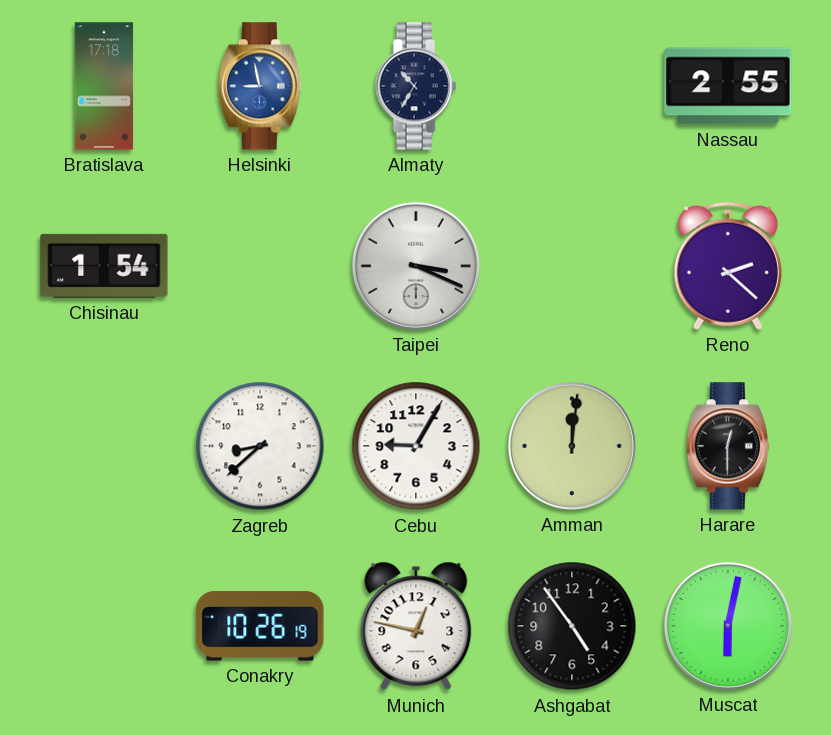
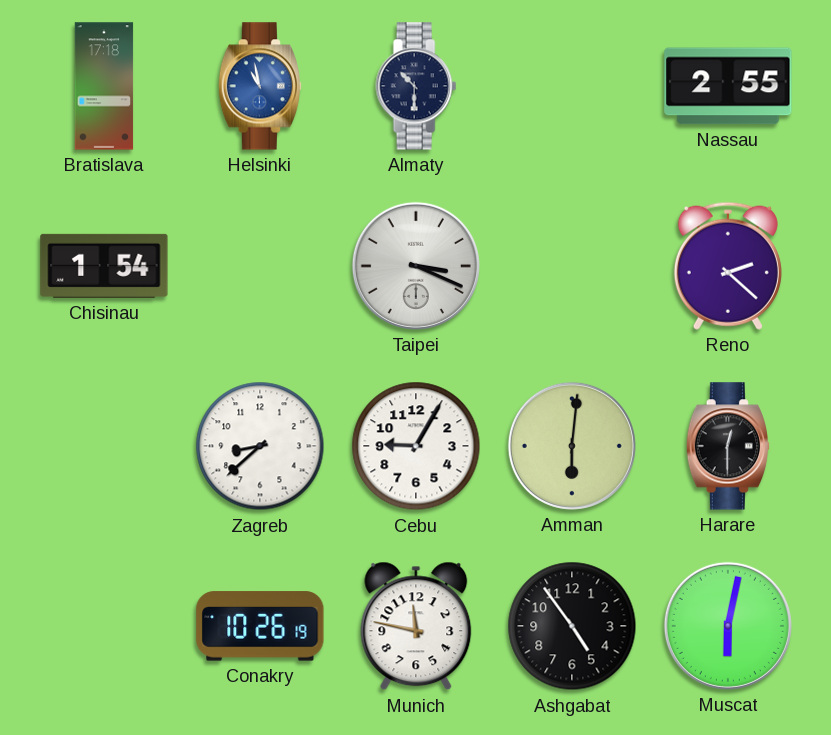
Helsinki: 8:58 -> 10:58
Almaty: 10:35 -> 10:30
Amman: 12:01 -> 6:01
Munich: 12:47 -> 11:47
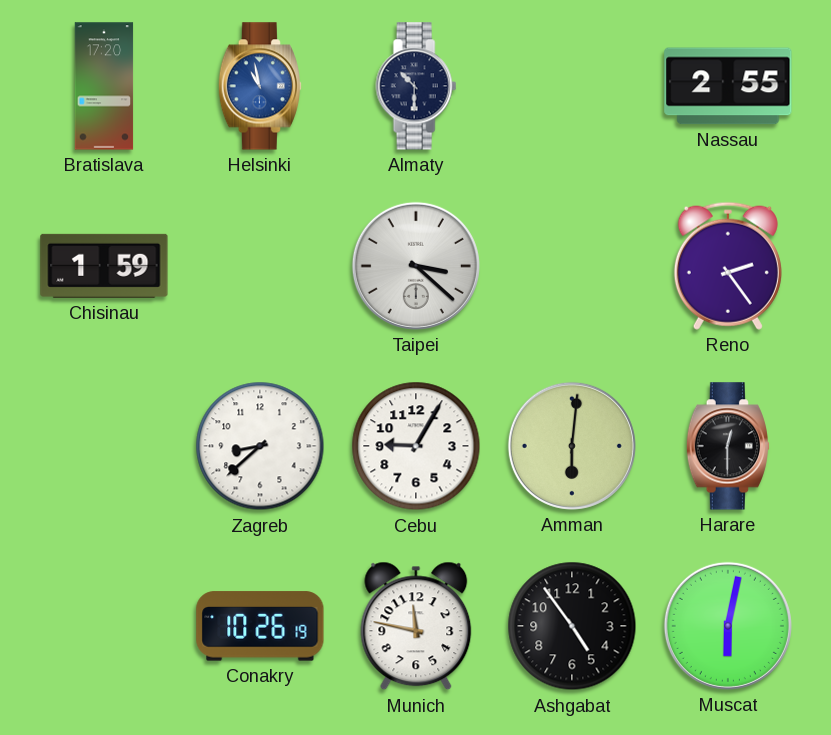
Bratislava: 17:18 -> 17:20
Chisinau: 1:54 -> 1:59
Taipei: 3:19 -> 3:22
Reno: 2:22 -> 2:24
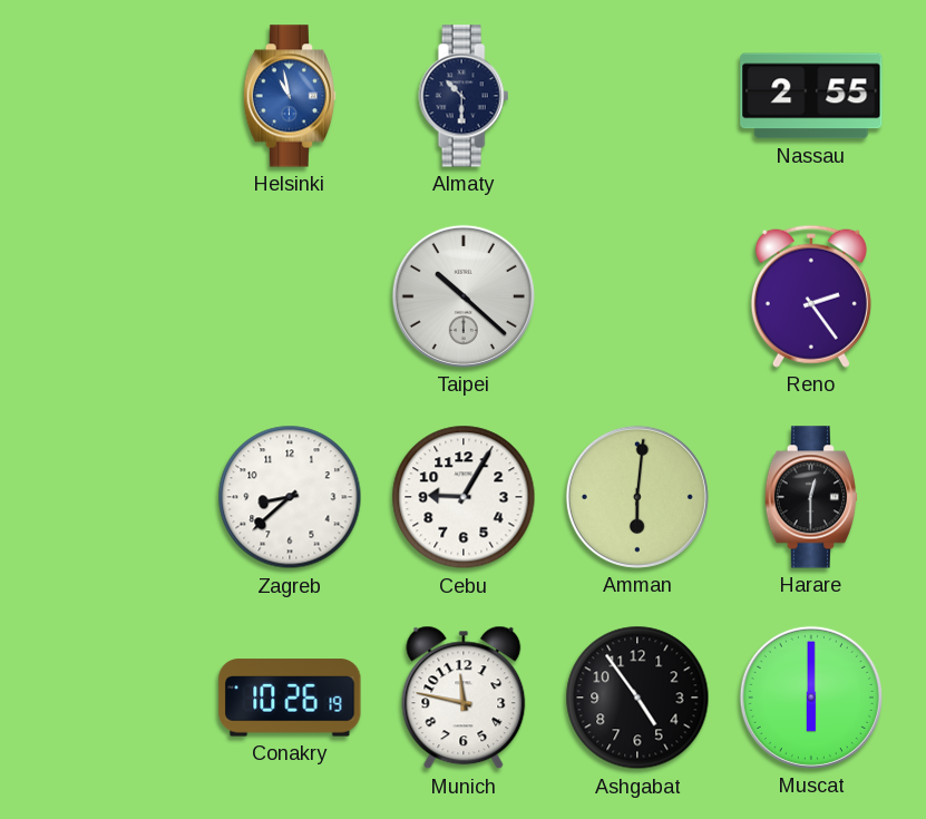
Bratislava: 17:20 -> none
Chisinau: 1:59 -> none
Taipei: 3:22 -> 10:22
Muscat: 6:02 -> 6:00
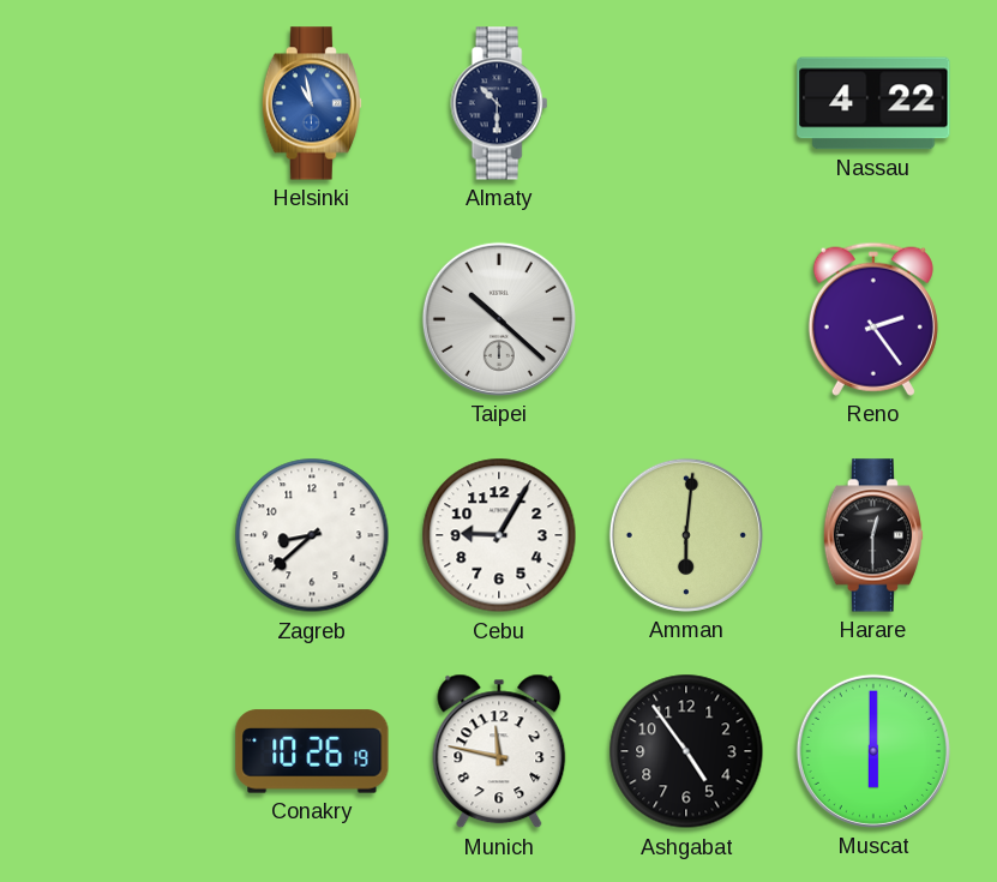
Nassau: 2:55 -> 4:22
